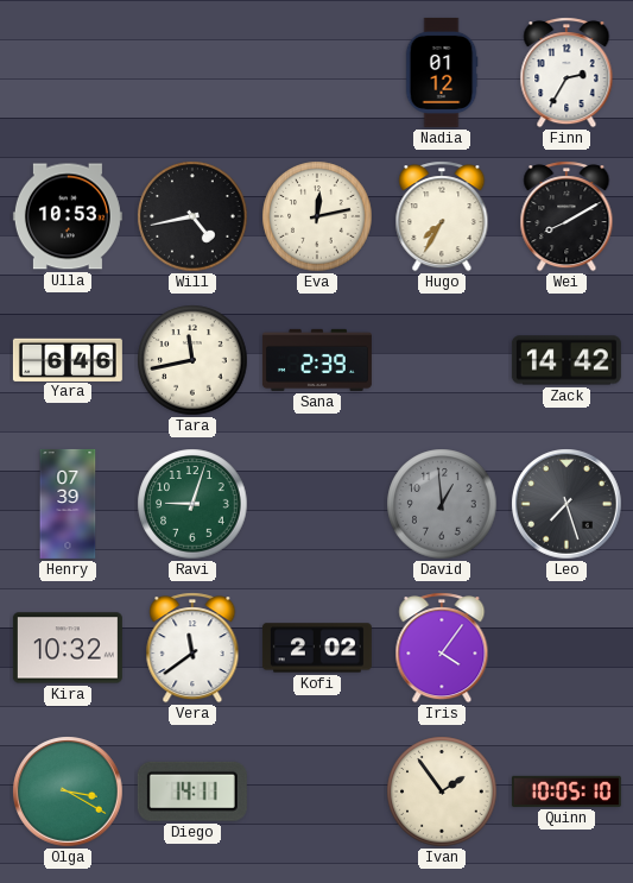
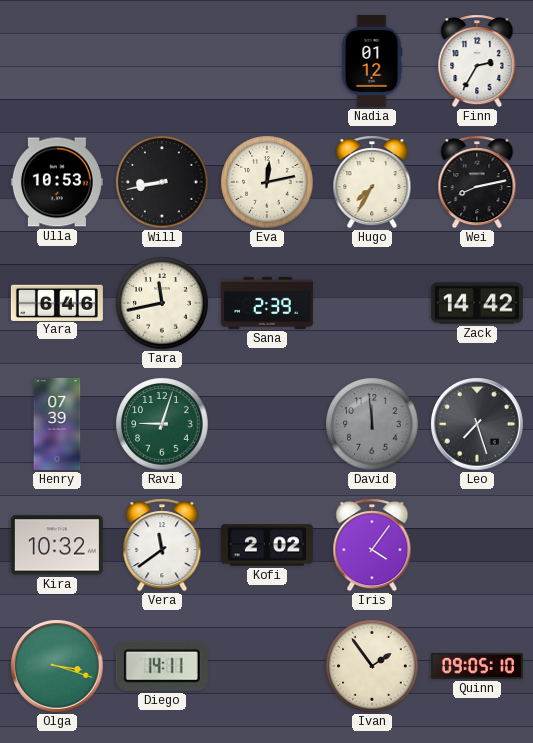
Will: 4:43 -> 8:43
Wei: 8:10 -> 8:13
David: 12:59 -> 11:59
Olga: 3:20 -> 3:18
Quinn: 10:05 -> 09:05
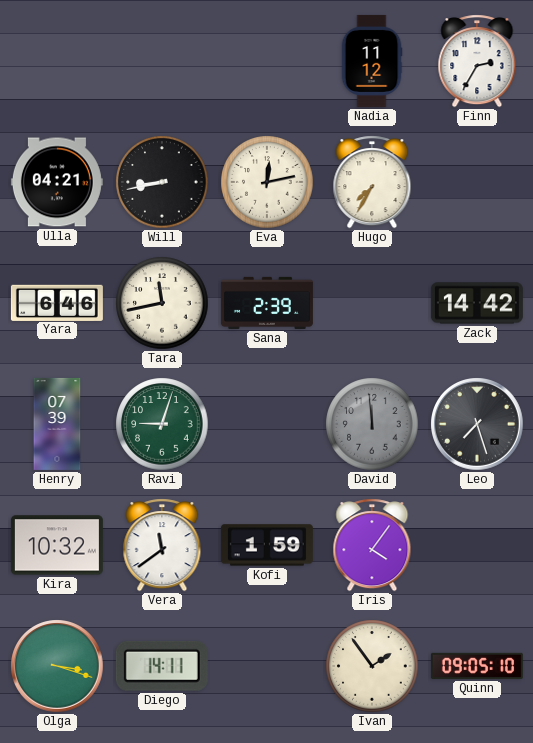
Nadia: 01:12 -> 11:12
Ulla: 10:53 -> 04:21
Wei: 8:13 -> none
Kofi: 2:02 -> 1:59
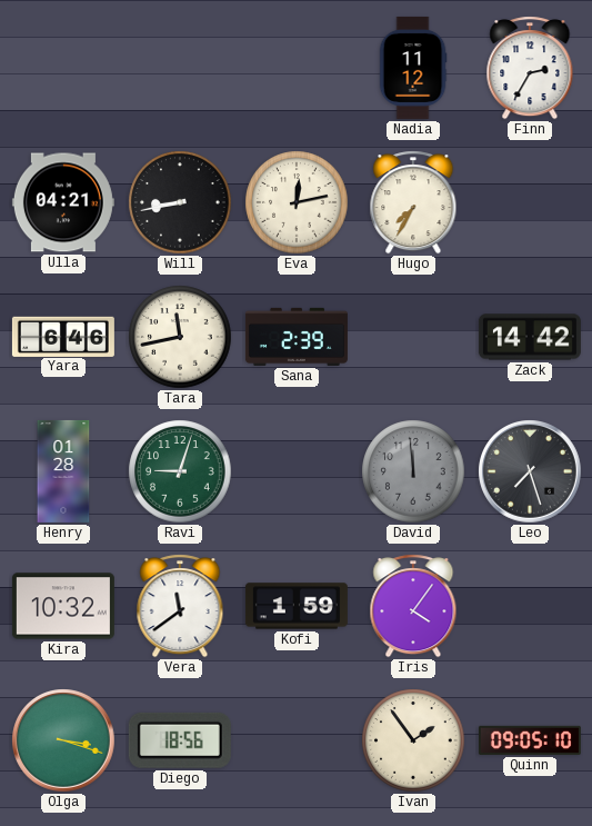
Henry: 07:39 -> 01:28
Diego: 14:11 -> 18:56
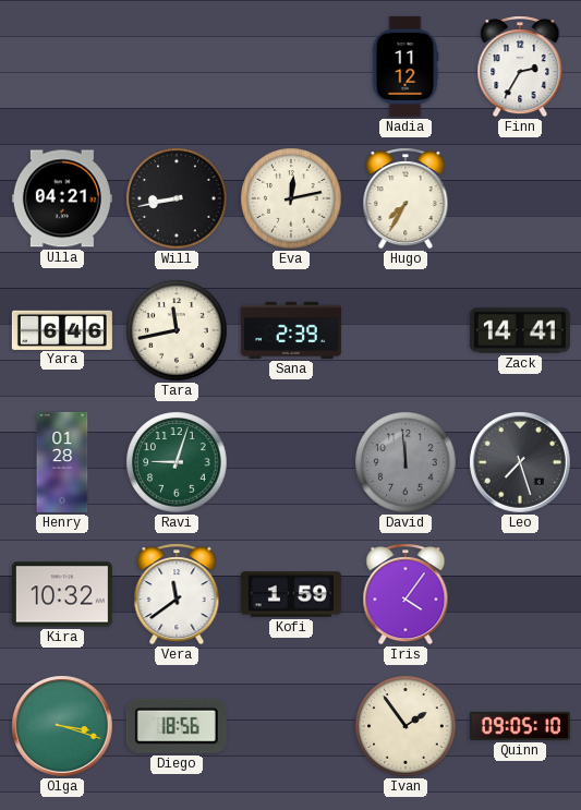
Zack: 14:42 -> 14:41
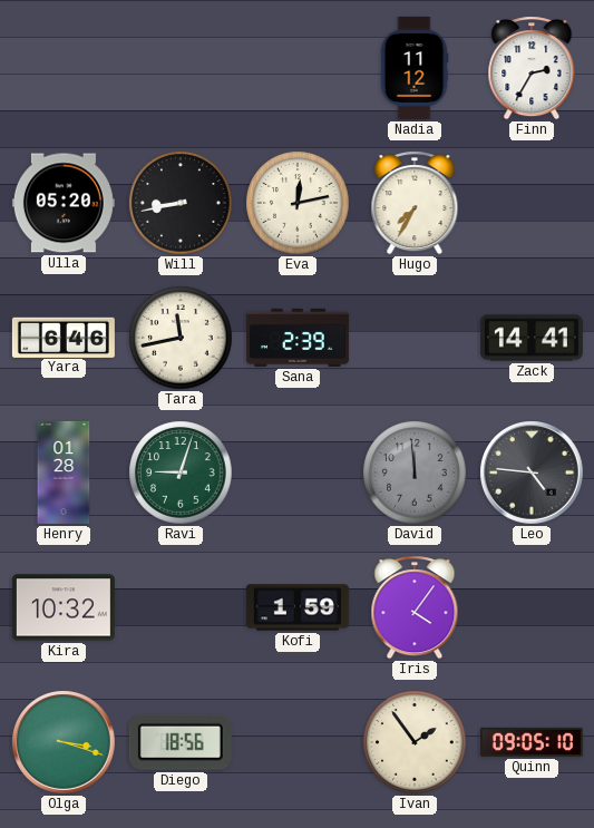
Ulla: 04:21 -> 05:20
Leo: 7:27 -> 4:46
Vera: 11:39 -> none
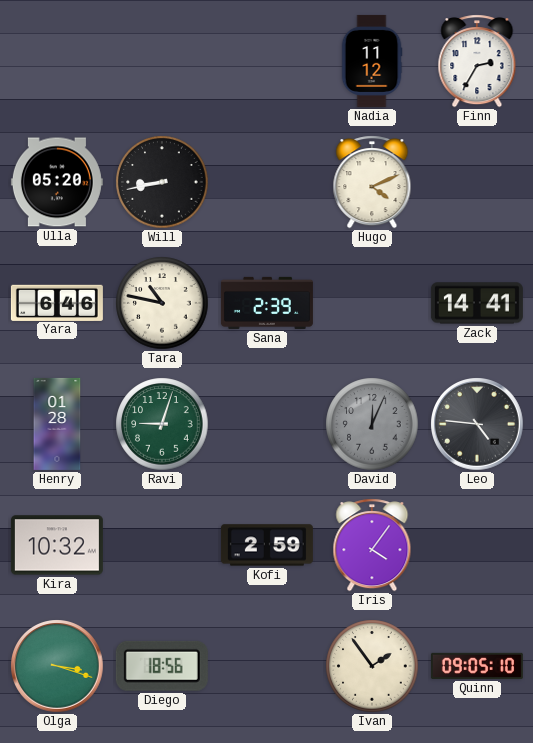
Eva: 12:13 -> none
Hugo: 7:35 -> 4:11
Tara: 11:43 -> 10:47
David: 11:59 -> 12:04
Kofi: 1:59 -> 2:59
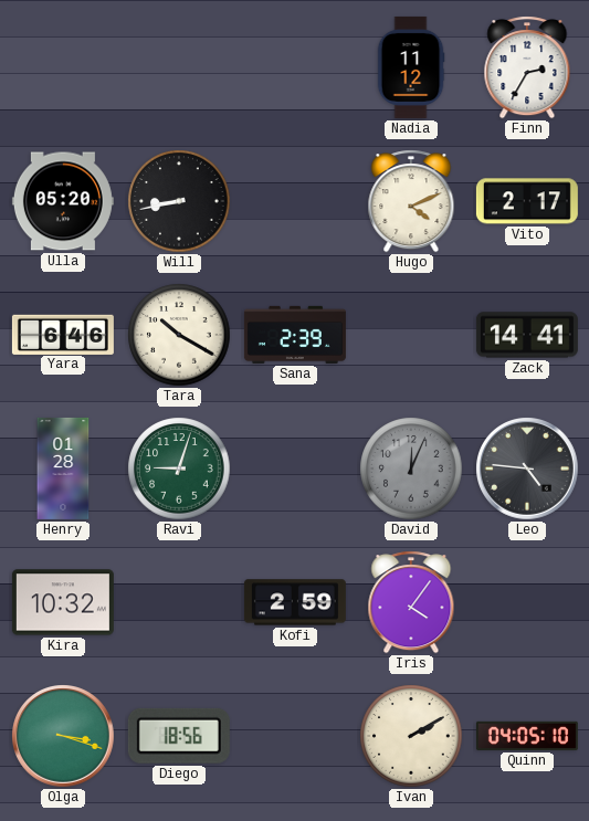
Vito: none -> 2:17
Tara: 10:47 -> 10:20
Ivan: 1:54 -> 2:10
Quinn: 09:05 -> 04:05
